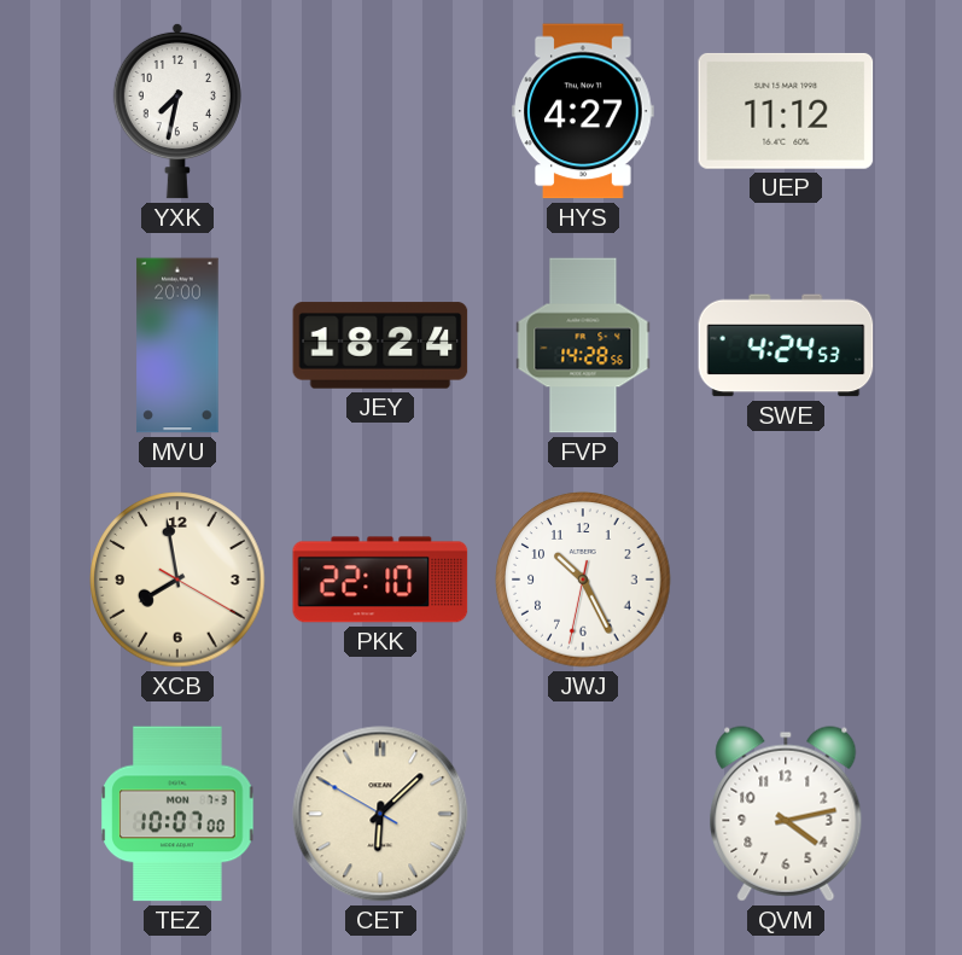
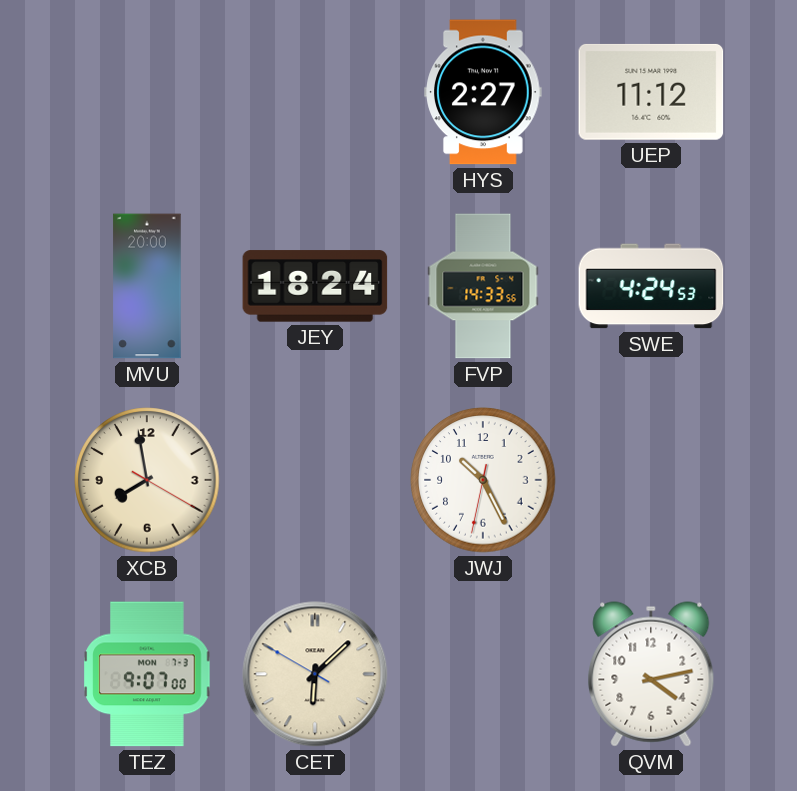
YXK: 7:32 -> none
HYS: 4:27 -> 2:27
FVP: 14:28 -> 14:33
PKK: 22:10 -> none
TEZ: 10:07 -> 9:07
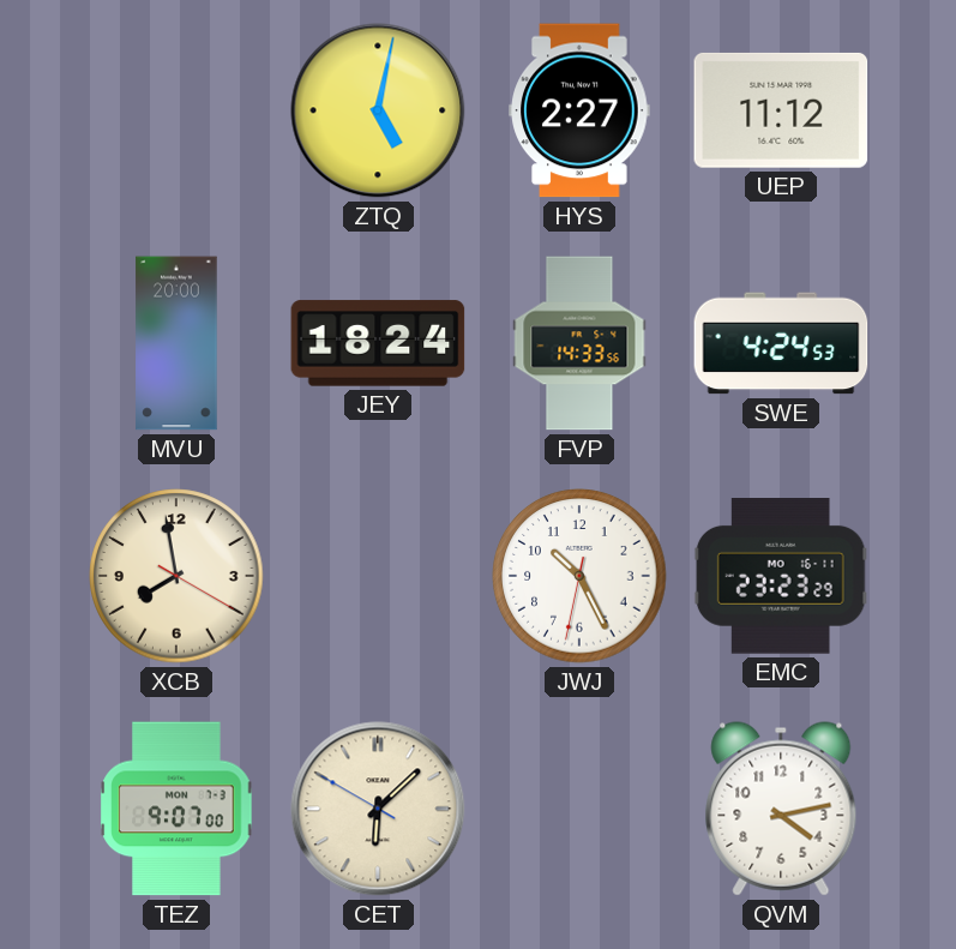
ZTQ: none -> 5:02
EMC: none -> 23:23
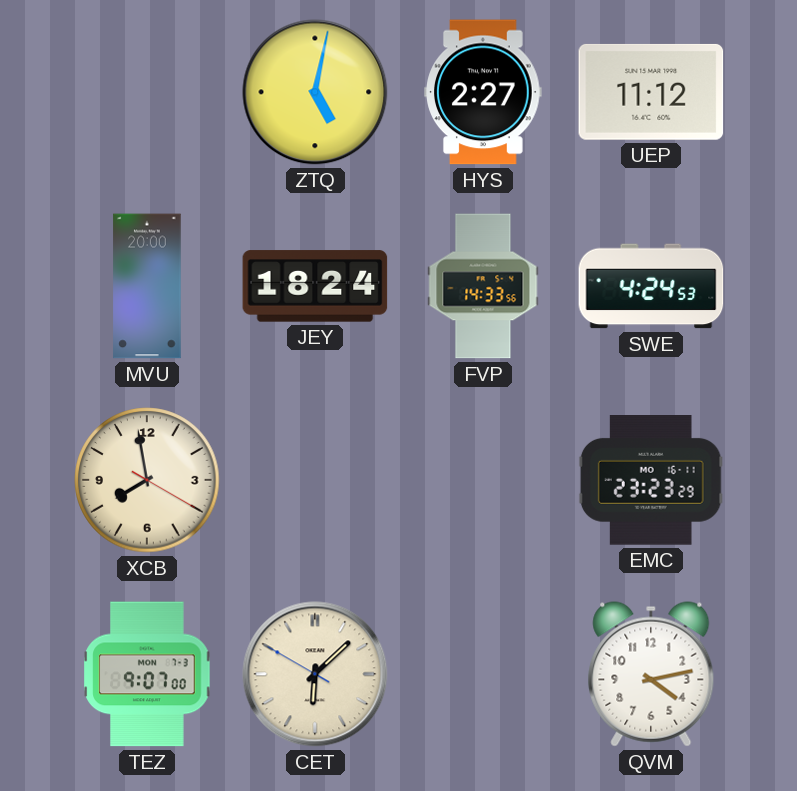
JWJ: 10:25 -> none
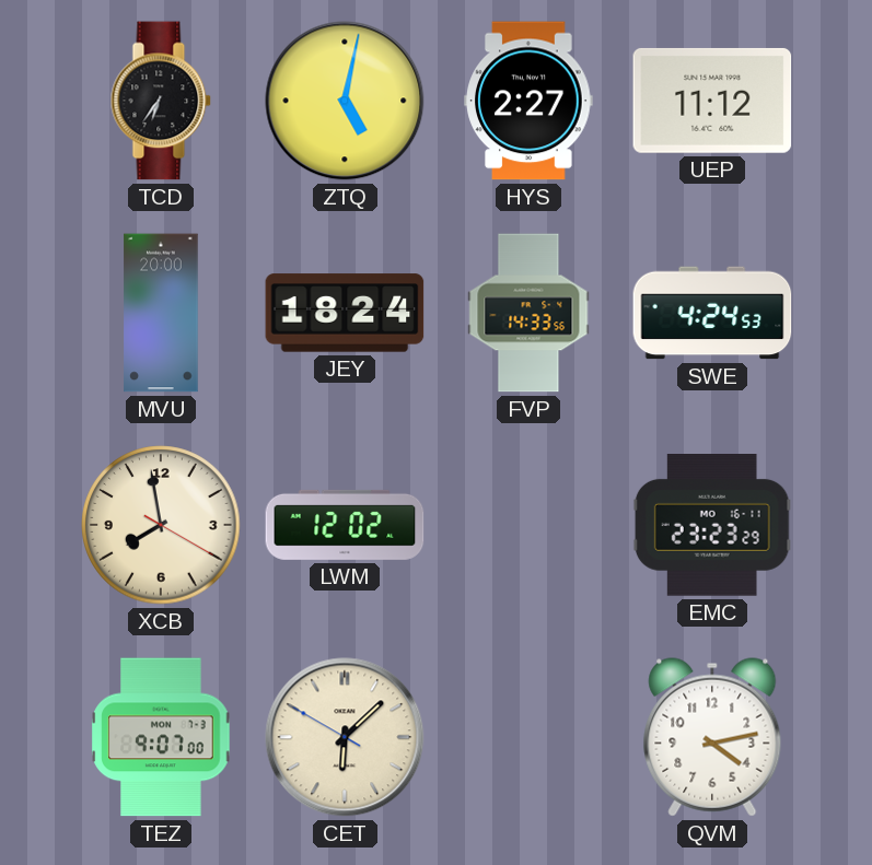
TCD: none -> 6:36
LWM: none -> 12:02
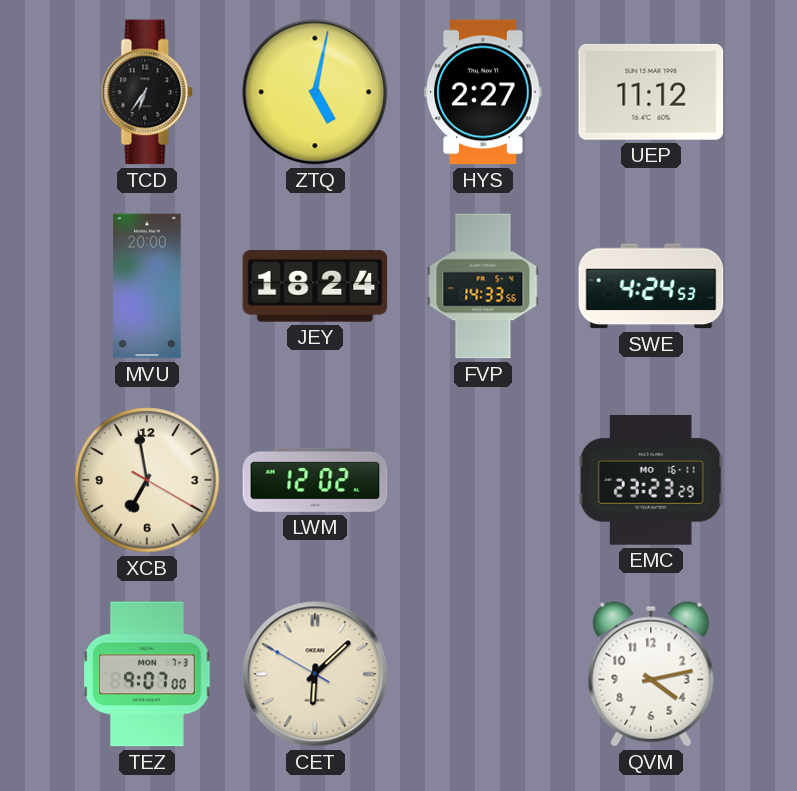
XCB: 7:58 -> 6:58
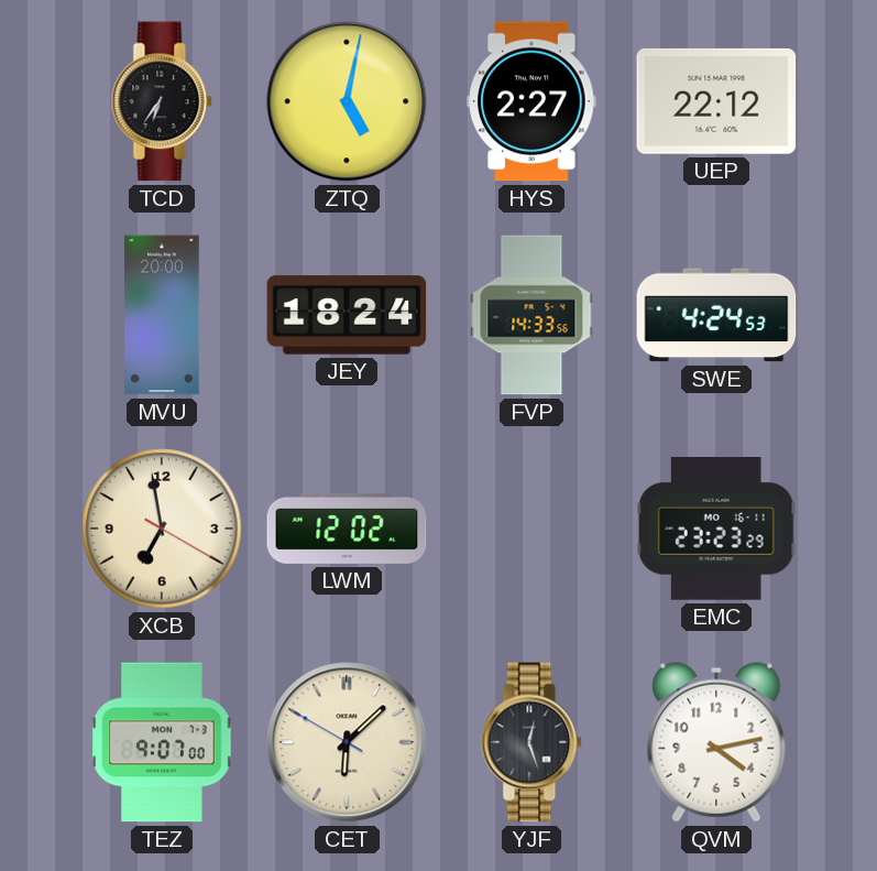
UEP: 11:12 -> 22:12
YJF: none -> 12:27
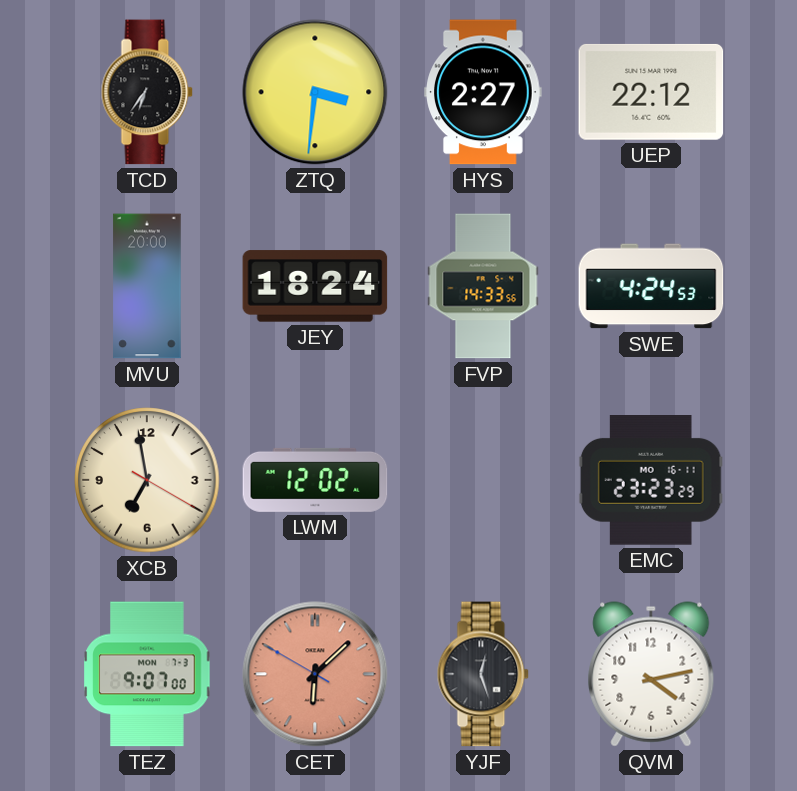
ZTQ: 5:02 -> 3:31
CET dial: cream -> salmon
